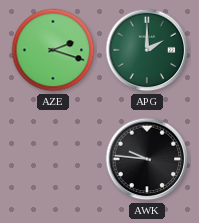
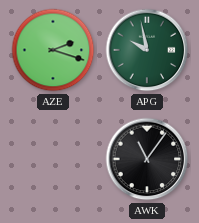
APG: 2:00 -> 9:58
AWK: 9:46 -> 11:06
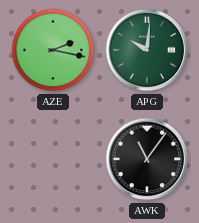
AZE: 2:18 -> 2:17
APG: 9:58 -> 10:01
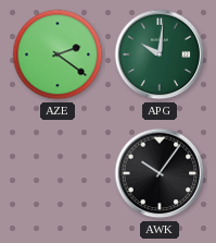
AZE: 2:17 -> 2:21
AWK: 11:06 -> 10:06
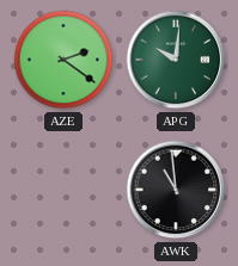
AWK: 10:06 -> 10:59
